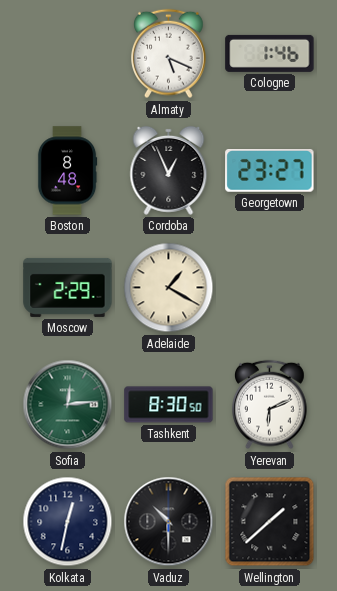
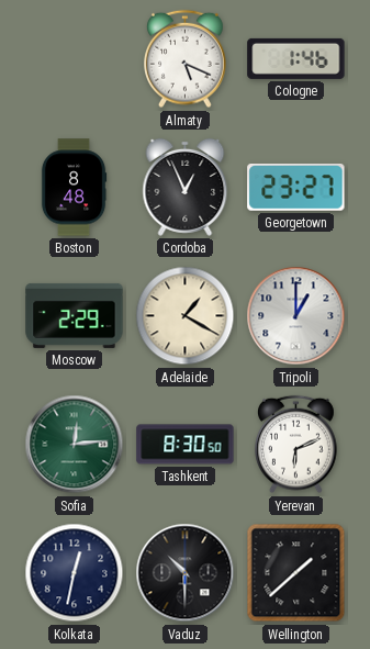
Tripoli: none -> 1:00
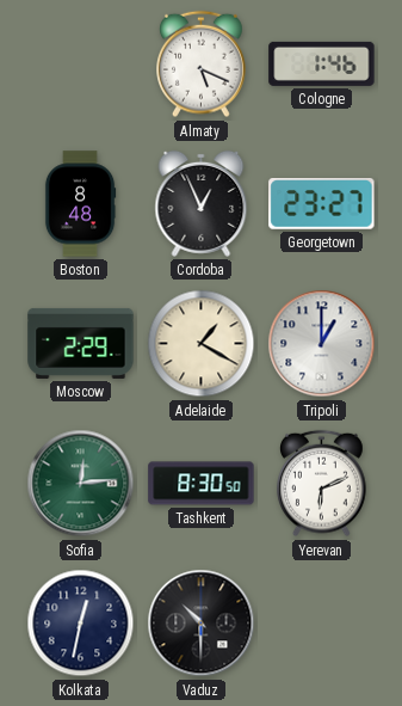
Wellington: 1:38 -> none
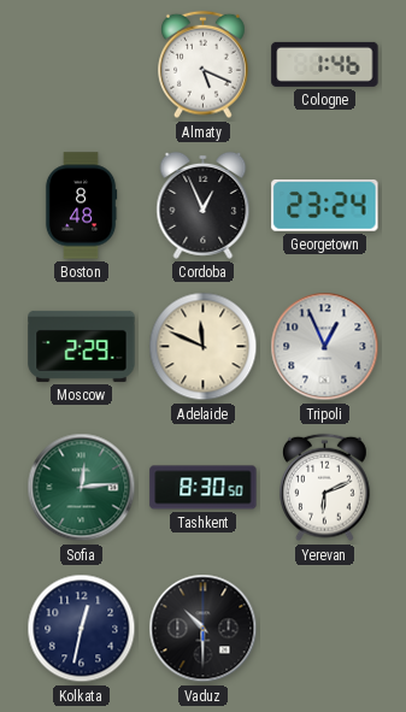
Georgetown: 23:27 -> 23:24
Adelaide: 1:20 -> 11:49
Tripoli: 1:00 -> 12:56
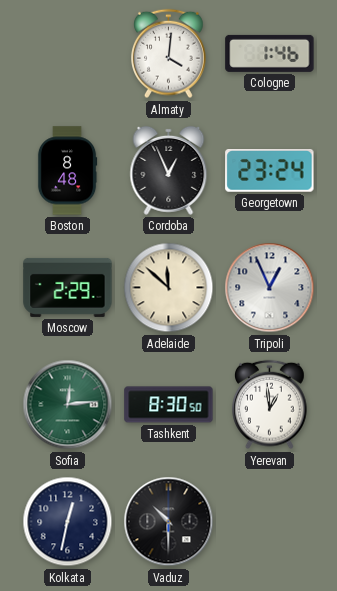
Almaty: 5:19 -> 4:01
Adelaide: 11:49 -> 11:52
Yerevan: 6:11 -> 12:59
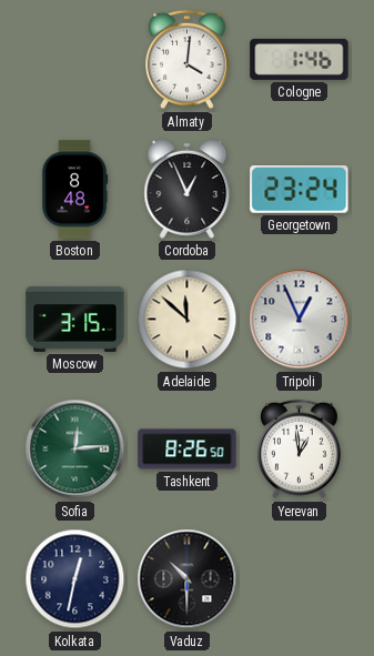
Moscow: 2:29 -> 3:15
Tashkent: 8:30 -> 8:26
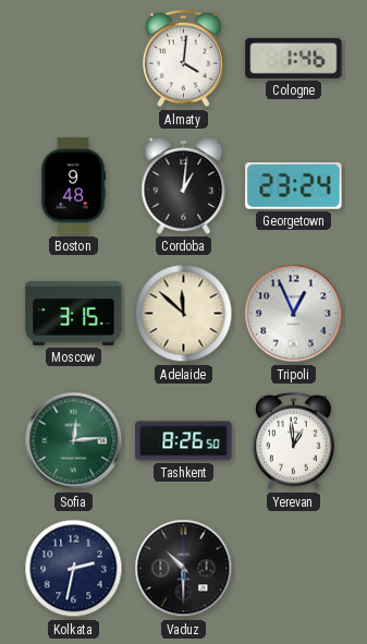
Boston: 8:48 -> 9:48
Cordoba: 12:56 -> 1:01
Kolkata: 12:32 -> 2:32
